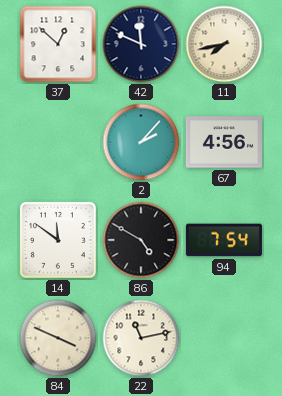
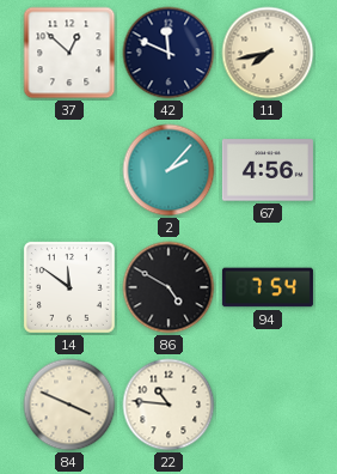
22: 11:13 -> 10:46
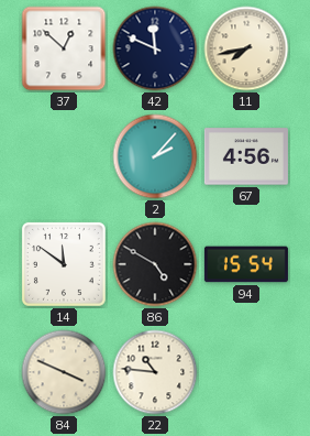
94: 7:54 -> 15:54
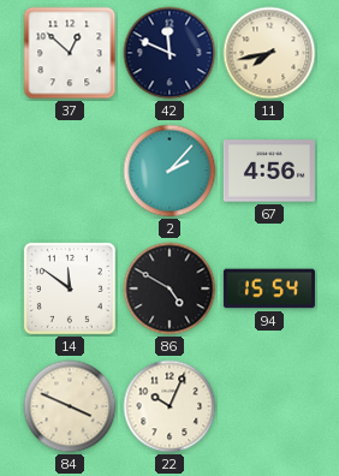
22: 10:46 -> 10:04
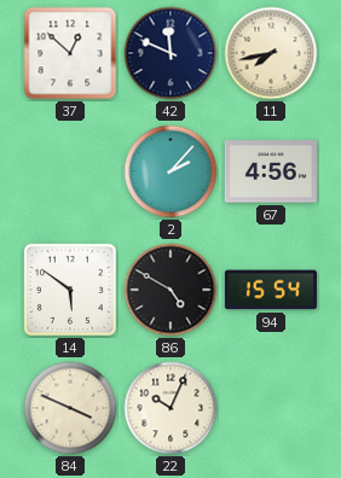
14: 11:51 -> 5:51
